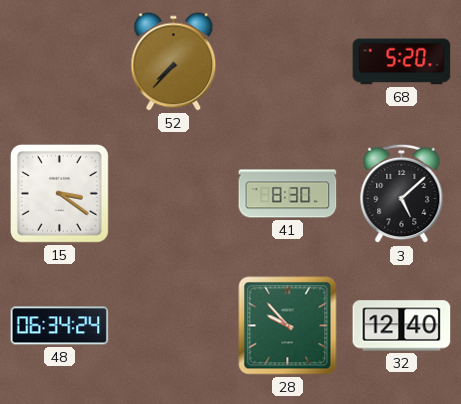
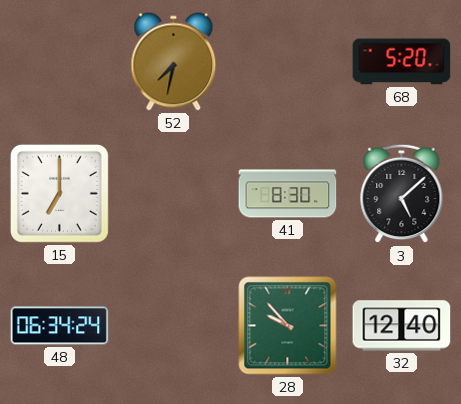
52: 7:37 -> 7:32
15: 3:21 -> 7:00
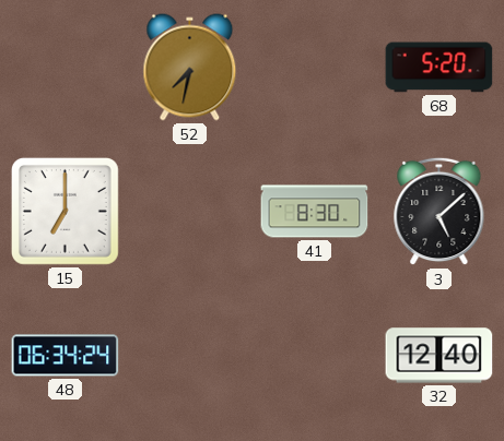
28: 9:53 -> none
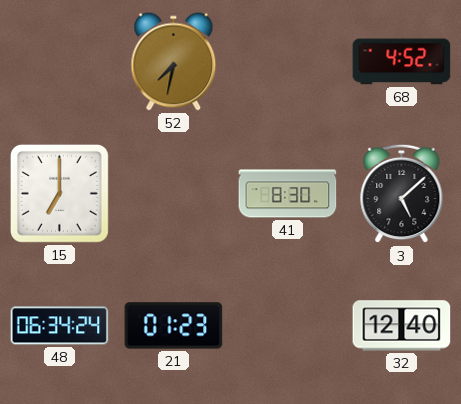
68: 5:20 -> 4:52
21: none -> 01:23
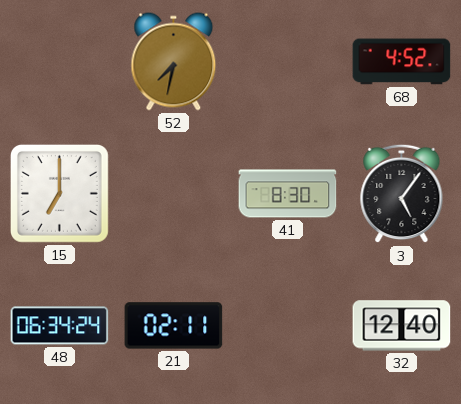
3: 5:08 -> 5:06
21: 01:23 -> 02:11
